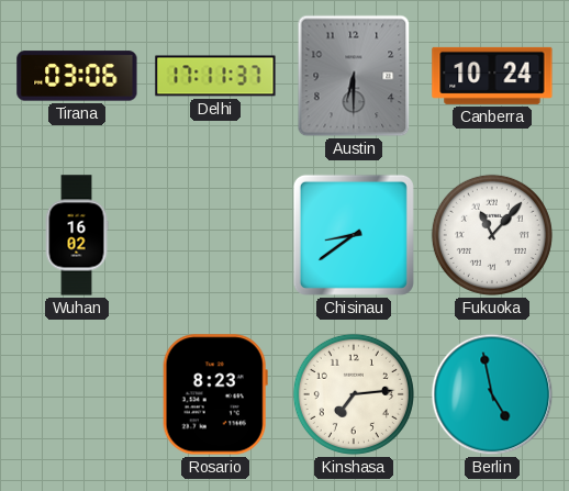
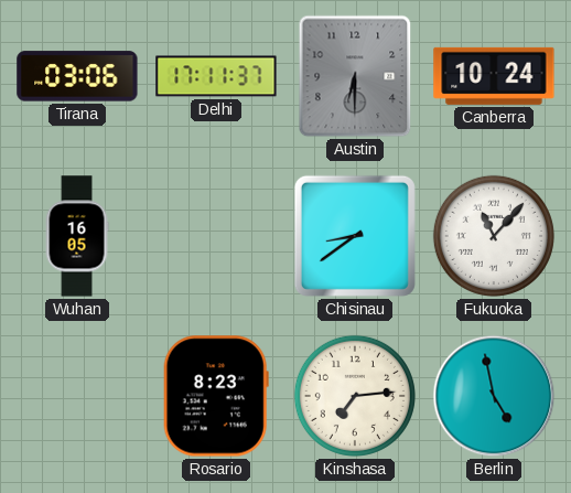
Wuhan: 16:02 -> 16:05
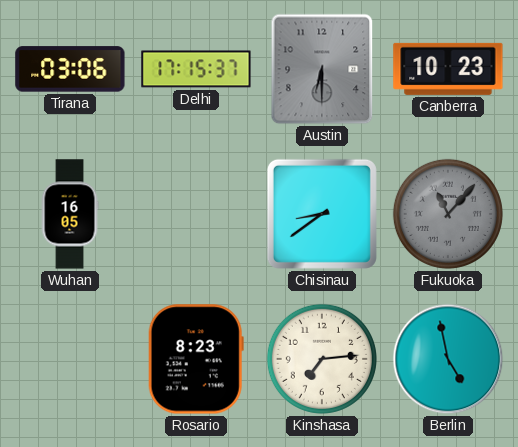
Delhi: 17:11 -> 17:15
Canberra: 10:24 -> 10:23
Fukuoka dial: white -> grey
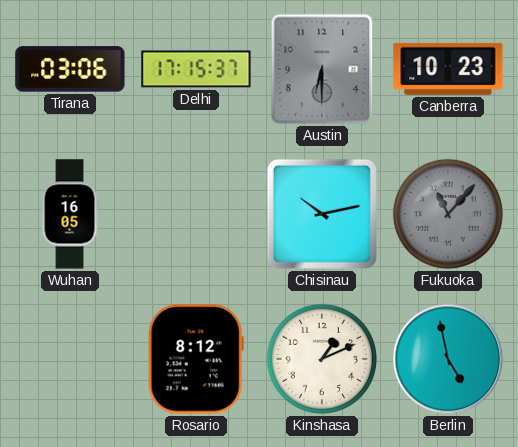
Chisinau: 8:39 -> 10:13
Rosario: 8:23 -> 8:12
Kinshasa: 7:14 -> 1:11
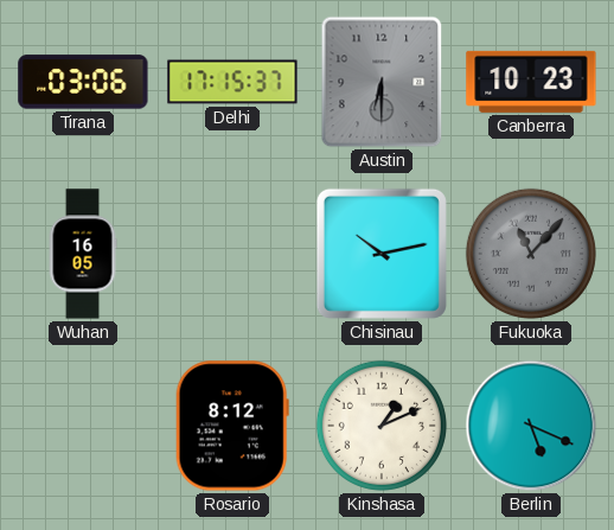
Berlin: 4:58 -> 5:19
